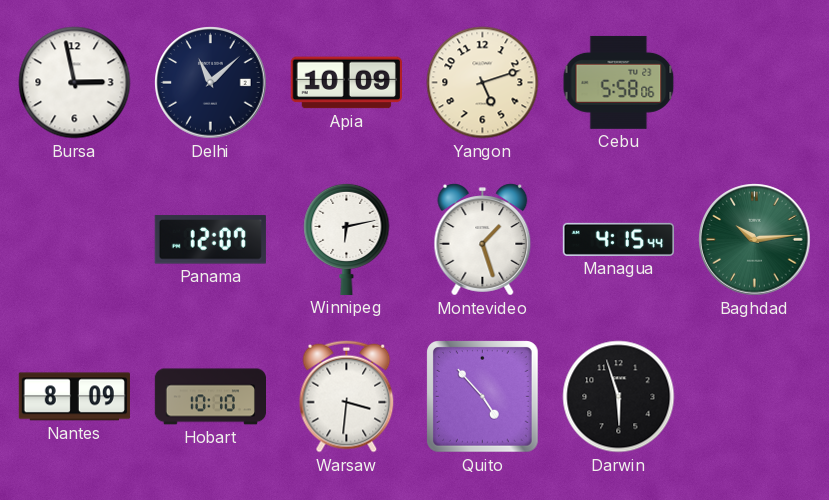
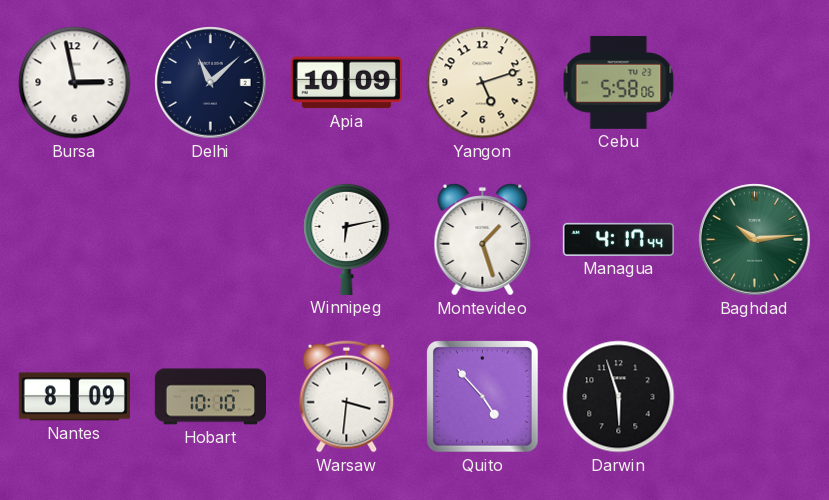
Panama: 12:07 -> none
Managua: 4:15 -> 4:17
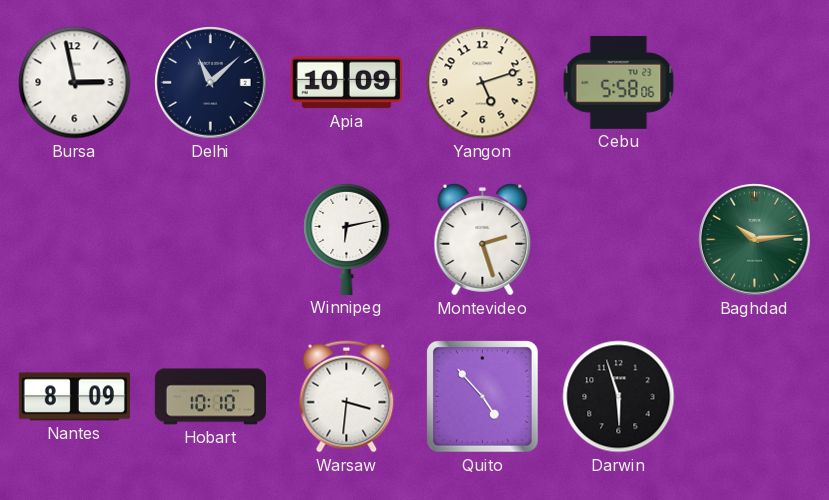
Montevideo: 1:27 -> 2:27
Managua: 4:17 -> none
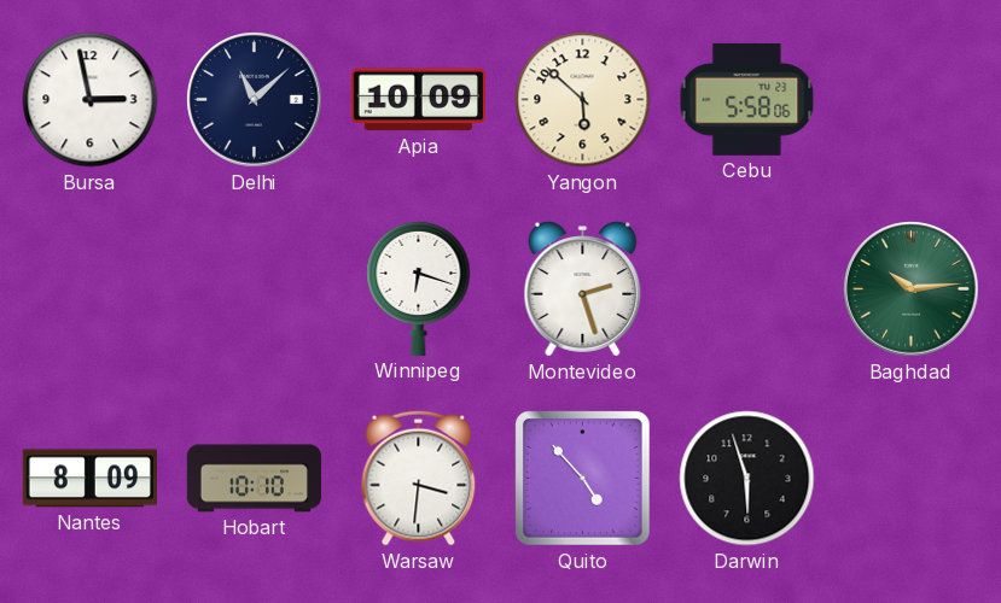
Yangon: 5:12 -> 5:52
Winnipeg: 6:13 -> 6:18
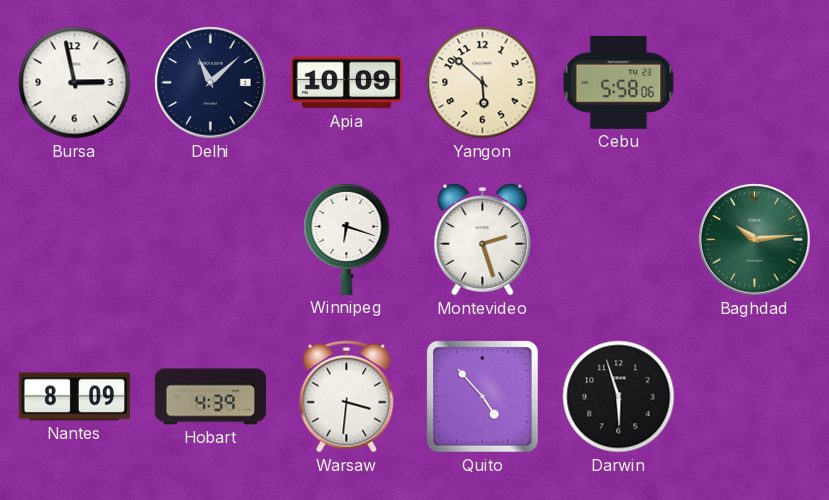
Hobart: 10:10 -> 4:39
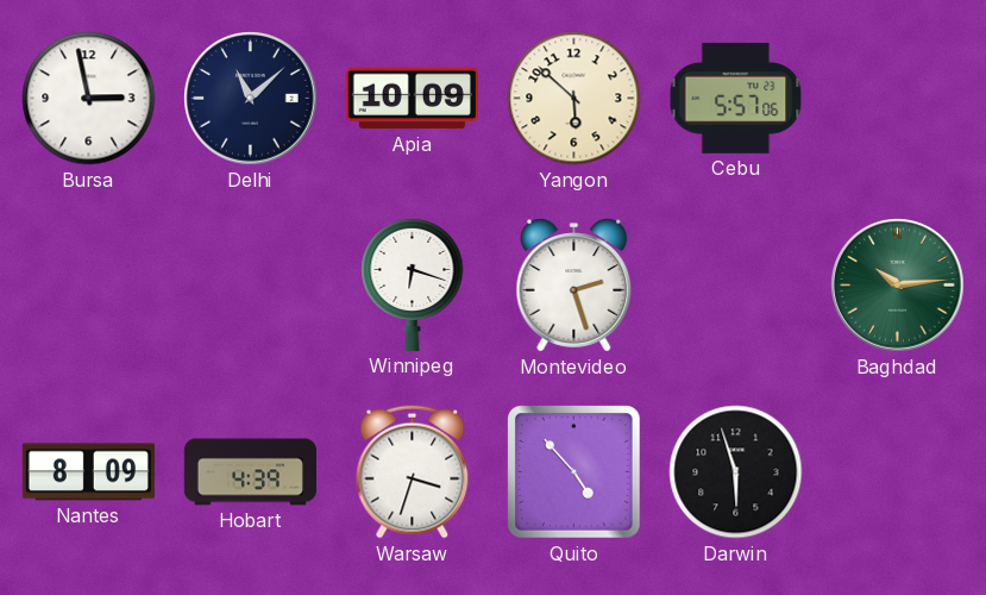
Cebu: 5:58 -> 5:57
Warsaw: 3:31 -> 3:33
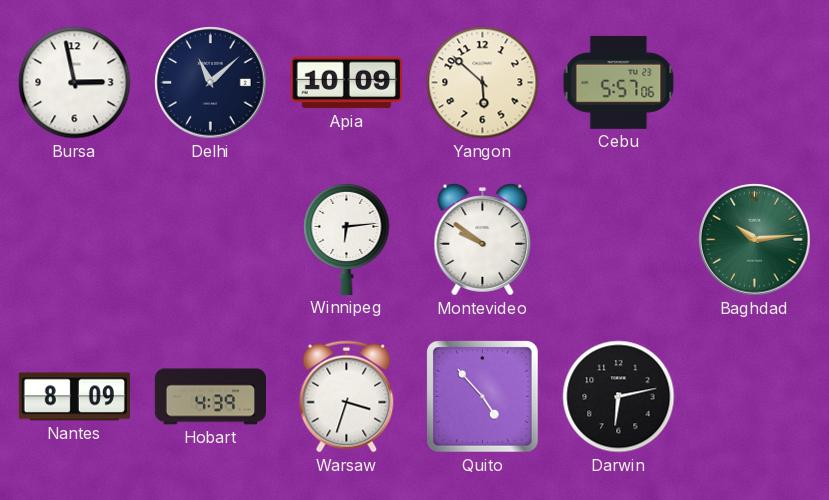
Winnipeg: 6:18 -> 6:14
Montevideo: 2:27 -> 9:51
Darwin: 5:57 -> 6:13
